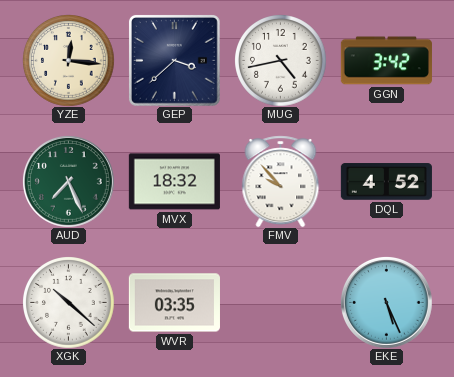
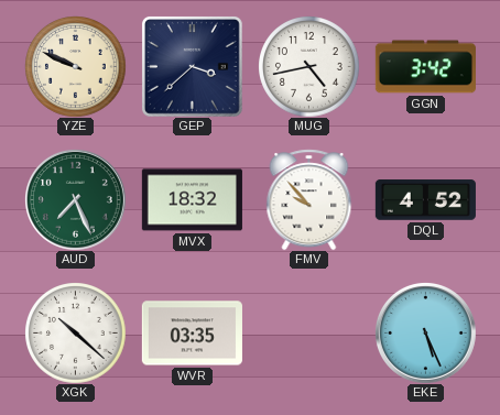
YZE: 12:16 -> 9:49
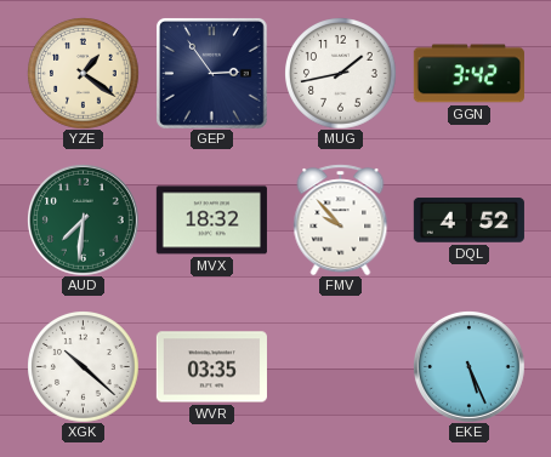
YZE: 9:49 -> 1:21
GEP: 3:38 -> 2:54
MUG: 4:43 -> 1:43
AUD: 7:26 -> 7:31
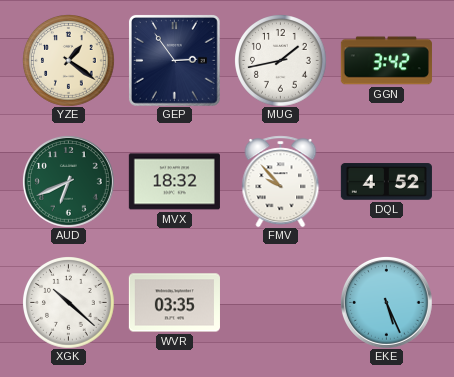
AUD: 7:31 -> 6:41
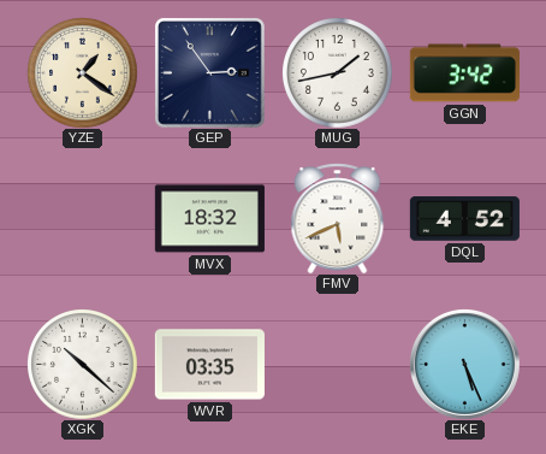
AUD: 6:41 -> none
FMV: 9:53 -> 5:41
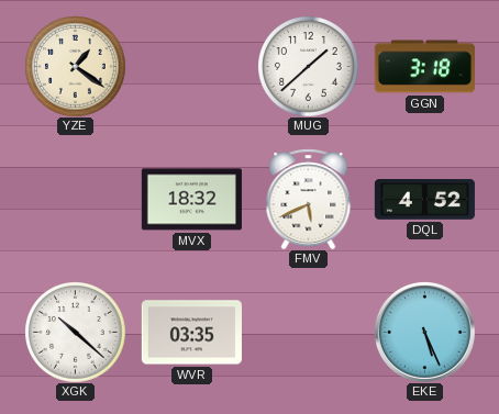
GEP: 2:54 -> none
MUG: 1:43 -> 1:38
GGN: 3:42 -> 3:18
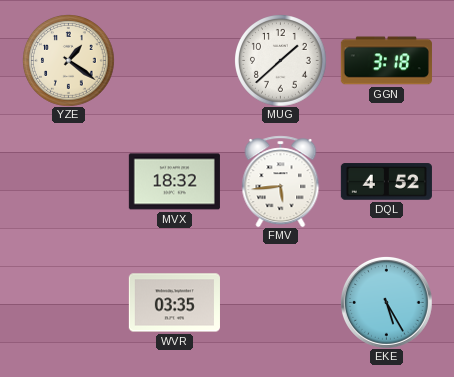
FMV: 5:41 -> 5:44
XGK: 10:22 -> none
EKE: 5:26 -> 5:25
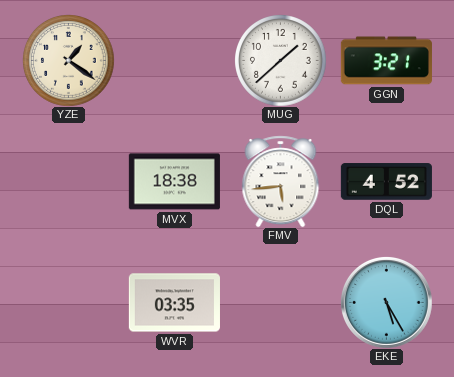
GGN: 3:18 -> 3:21
MVX: 18:32 -> 18:38
